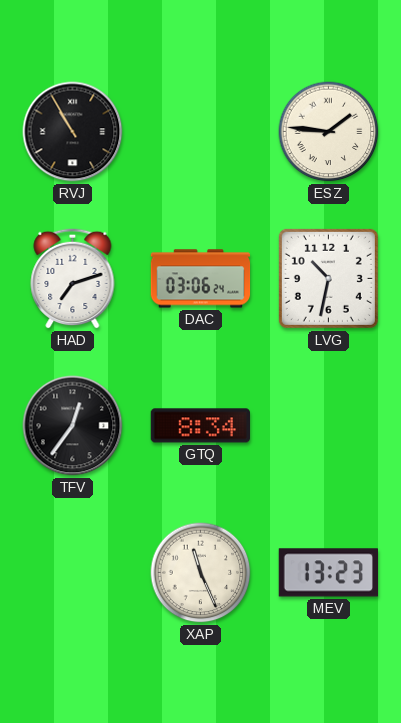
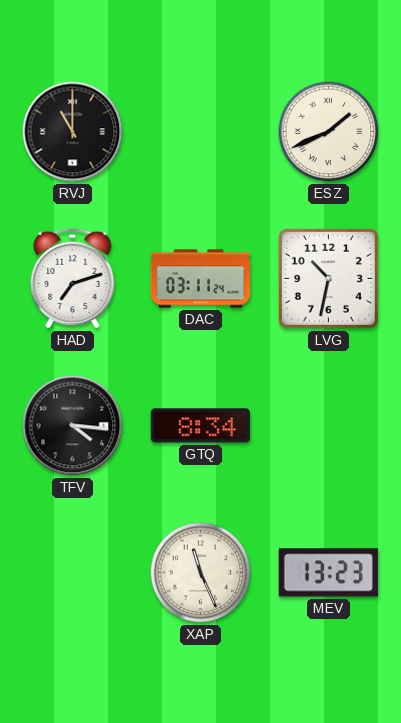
RVJ: 10:55 -> 11:00
ESZ: 1:46 -> 1:41
DAC: 03:06 -> 03:11
TFV: 12:36 -> 4:16
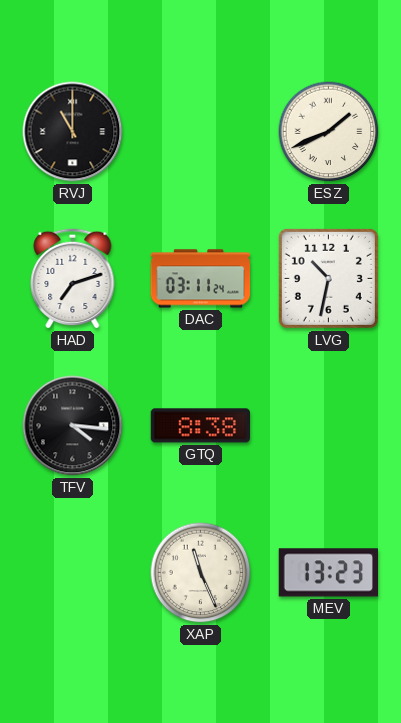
GTQ: 8:34 -> 8:38
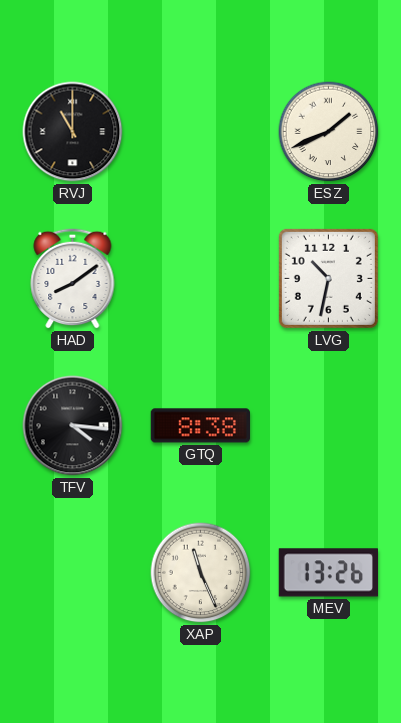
HAD: 7:12 -> 8:09
DAC: 03:11 -> none
MEV: 13:23 -> 13:26
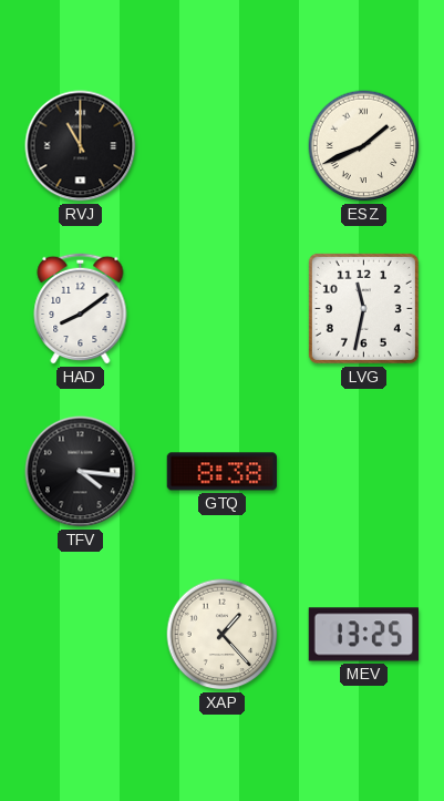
LVG: 10:32 -> 11:32
XAP: 11:26 -> 1:23
MEV: 13:26 -> 13:25
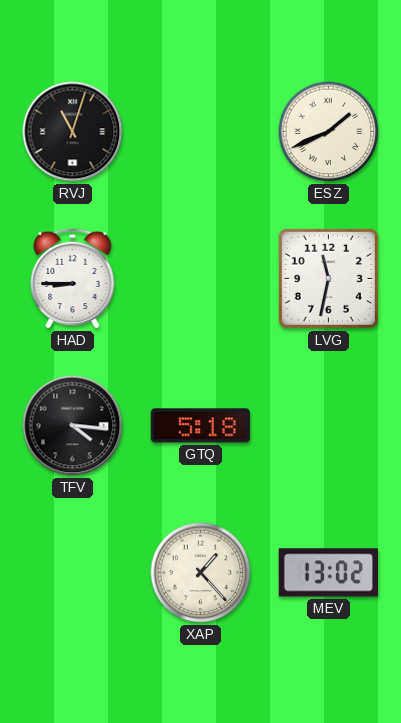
RVJ: 11:00 -> 11:03
HAD: 8:09 -> 8:45
GTQ: 8:38 -> 5:18
MEV: 13:25 -> 13:02
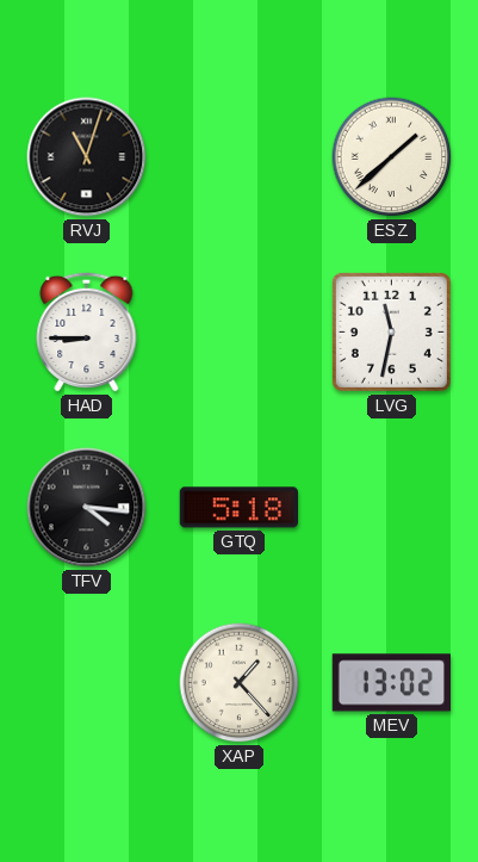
ESZ: 1:41 -> 1:38
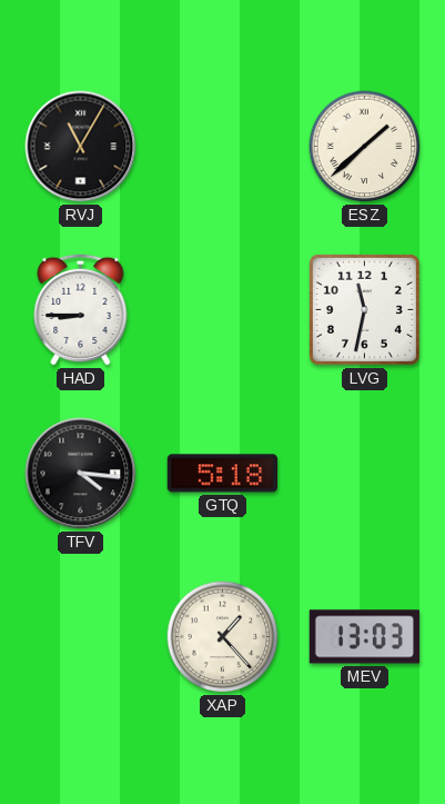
RVJ: 11:03 -> 11:05
MEV: 13:02 -> 13:03
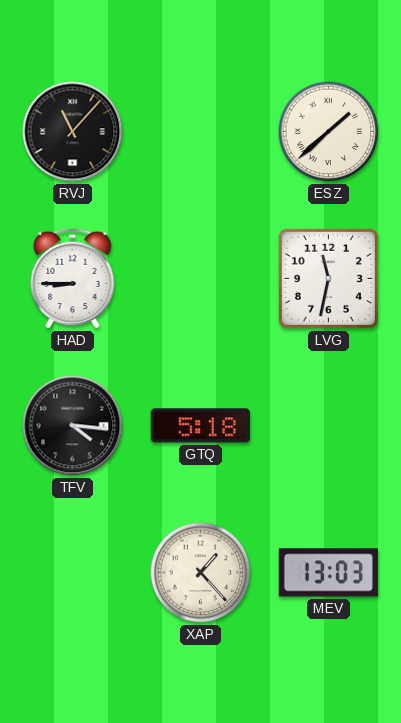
RVJ: 11:05 -> 11:07
